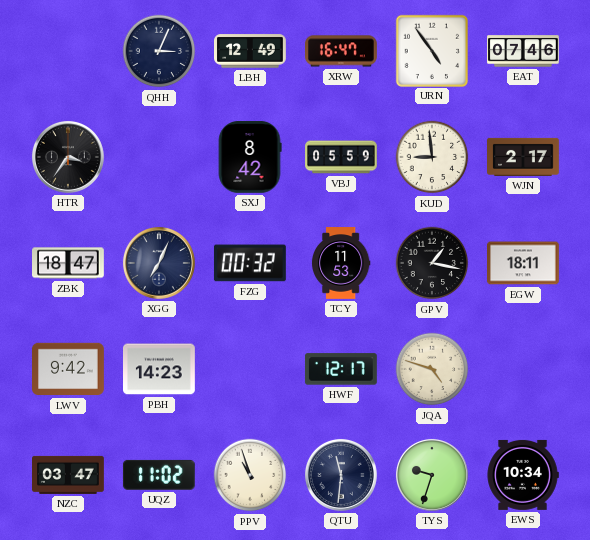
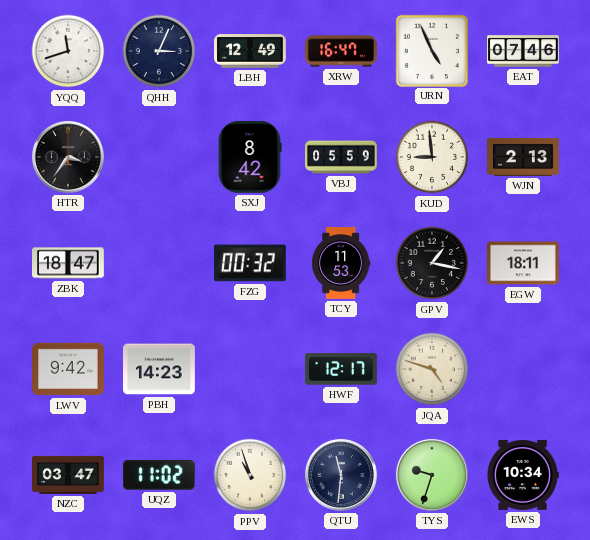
YQQ: none -> 11:42
URN: 4:54 -> 4:56
WJN: 2:17 -> 2:13
XGG: 7:04 -> none
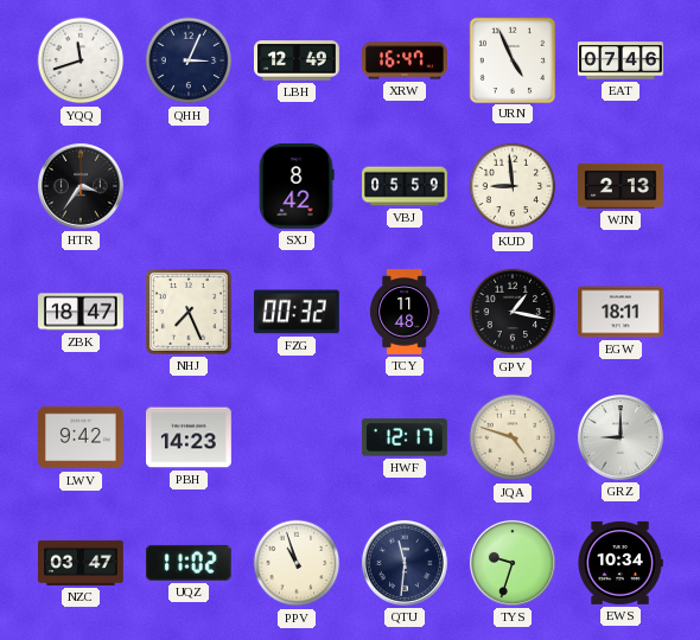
NHJ: none -> 7:26
TCY: 11:53 -> 11:48
GRZ: none -> 9:00
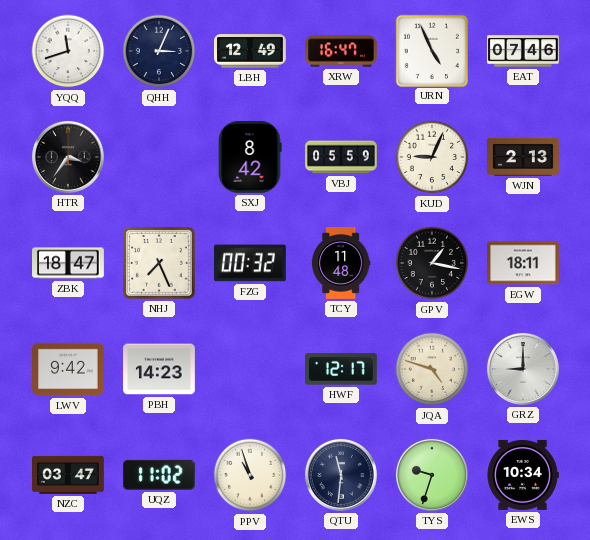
KUD: 8:59 -> 9:04
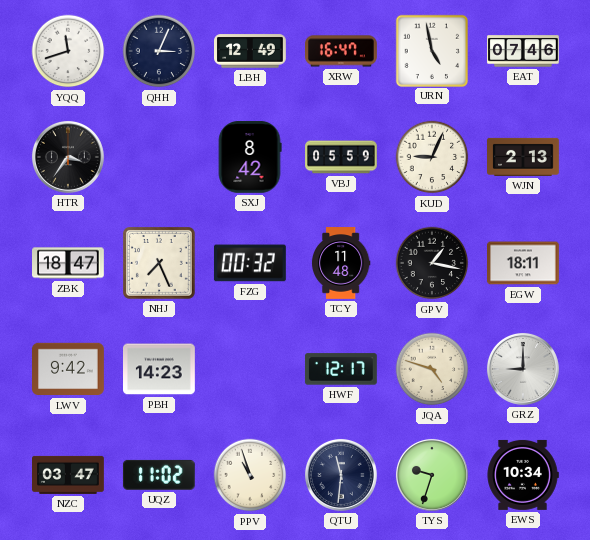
URN: 4:56 -> 4:58
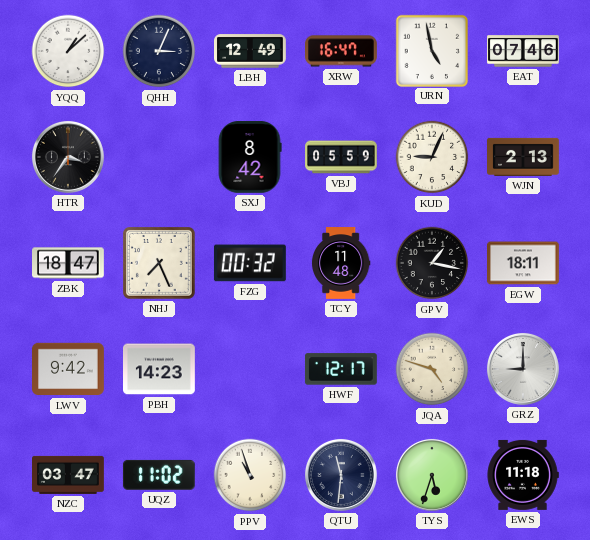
YQQ: 11:42 -> 1:08
TYS: 9:33 -> 5:33
EWS: 10:34 -> 11:18
